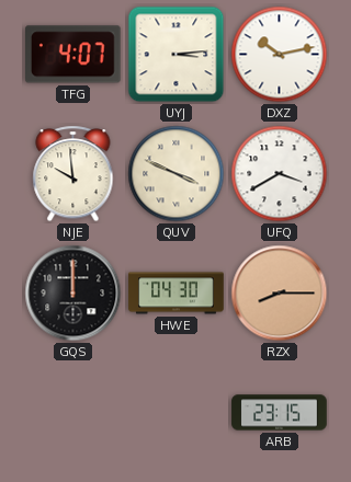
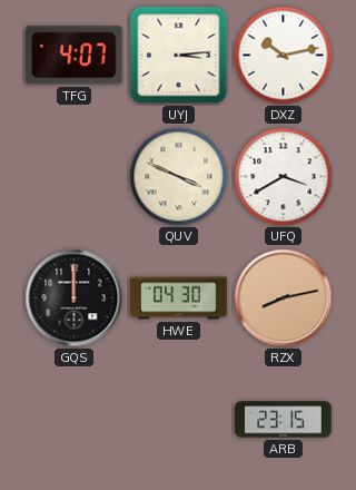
NJE: 9:59 -> none
RZX: 8:15 -> 8:13
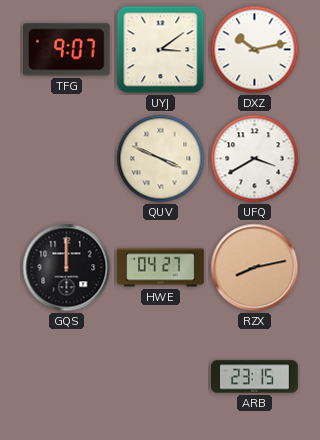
TFG: 4:07 -> 9:07
UYJ: 3:14 -> 3:09
HWE: 04:30 -> 04:27
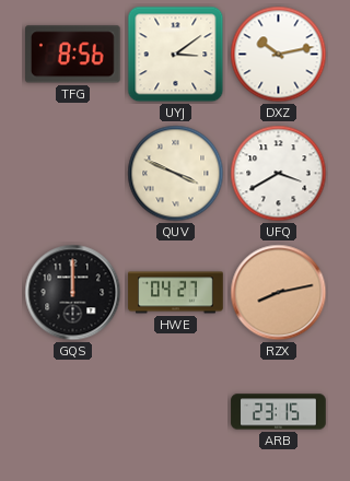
TFG: 9:07 -> 8:56
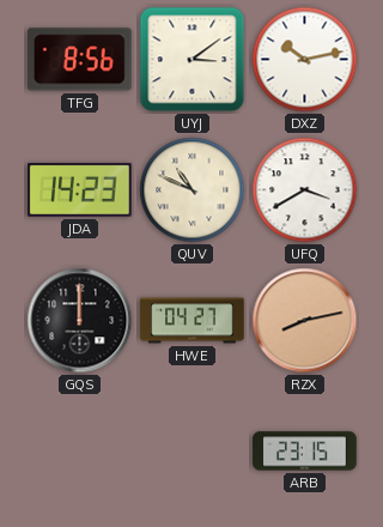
JDA: none -> 14:23
QUV: 3:49 -> 10:49
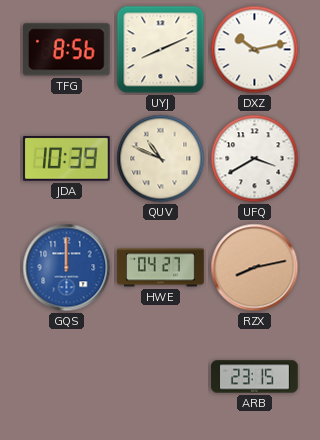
UYJ: 3:09 -> 8:11
JDA: 14:23 -> 10:39
GQS dial: black -> blue
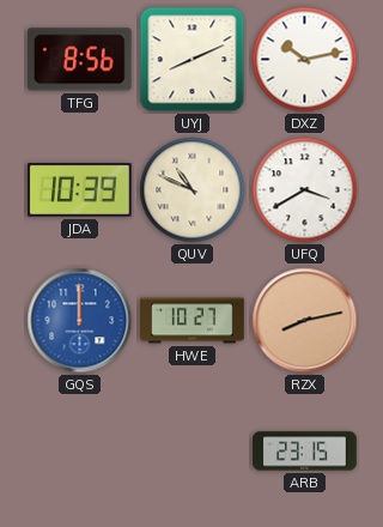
HWE: 04:27 -> 10:27
